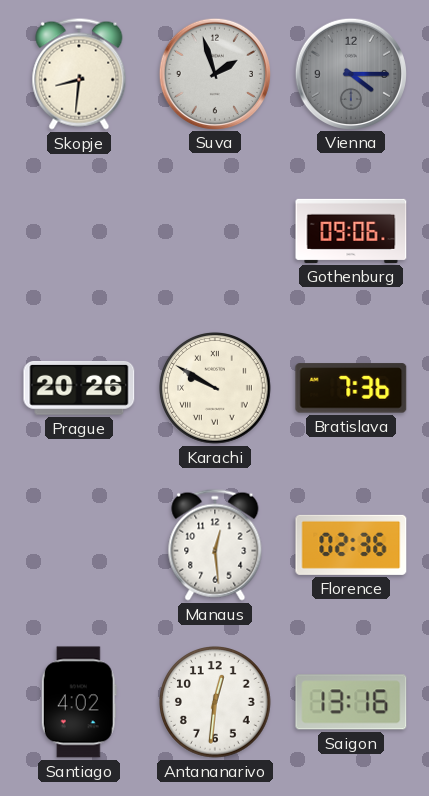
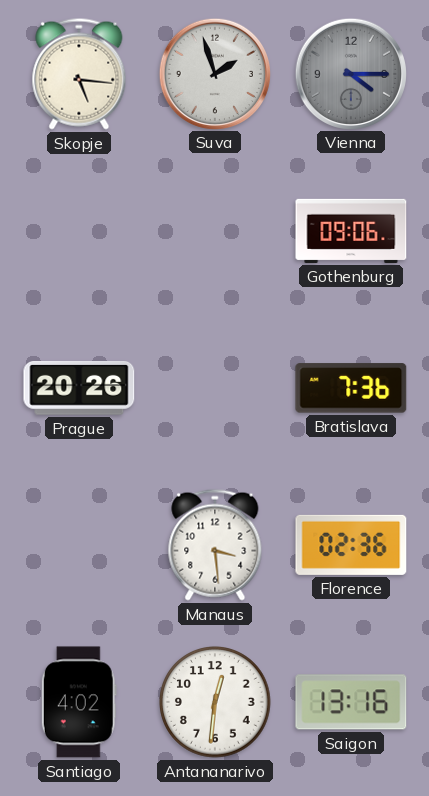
Skopje: 8:31 -> 5:16
Karachi: 9:50 -> none
Manaus: 12:29 -> 3:29
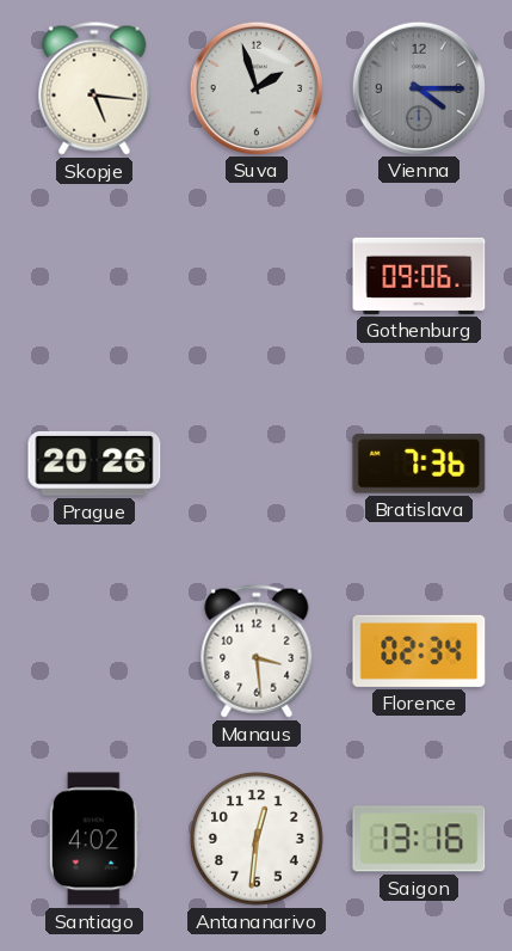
Florence: 02:36 -> 02:34
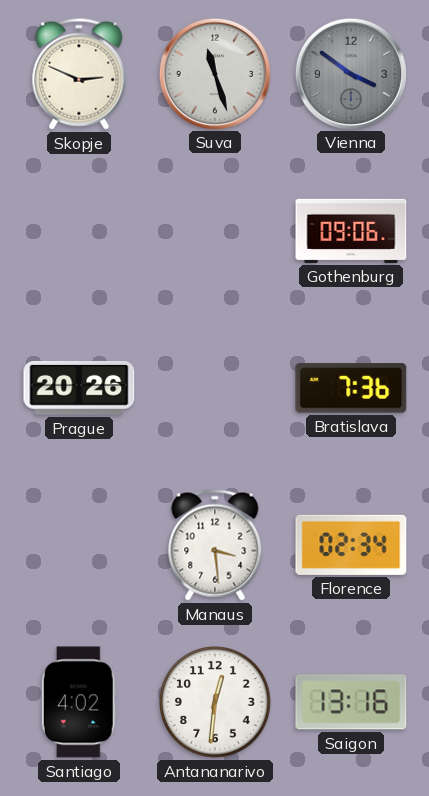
Skopje: 5:16 -> 2:49
Suva: 1:57 -> 11:27
Vienna: 4:15 -> 3:51
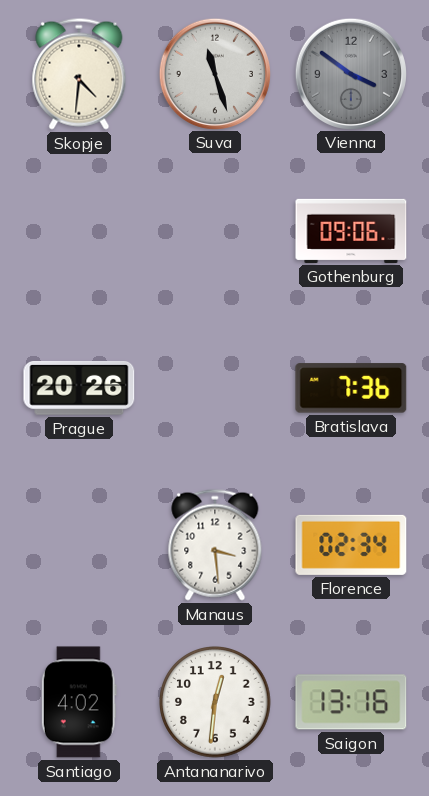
Skopje: 2:49 -> 4:31
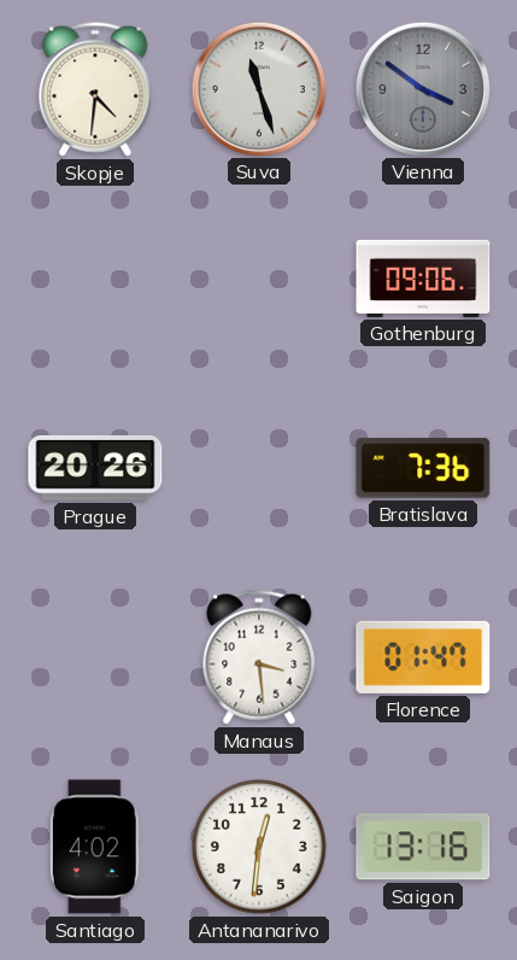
Florence: 02:34 -> 01:47
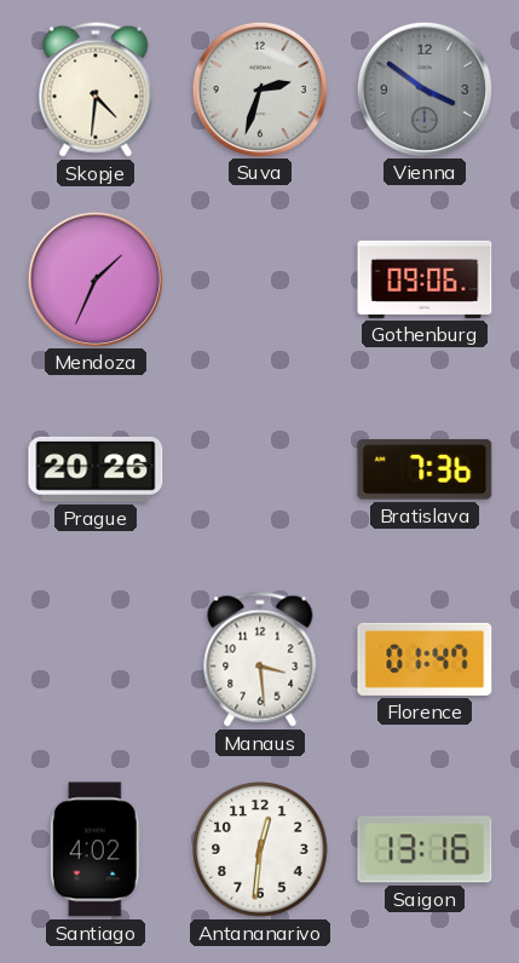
Suva: 11:27 -> 2:33
Mendoza: none -> 1:34
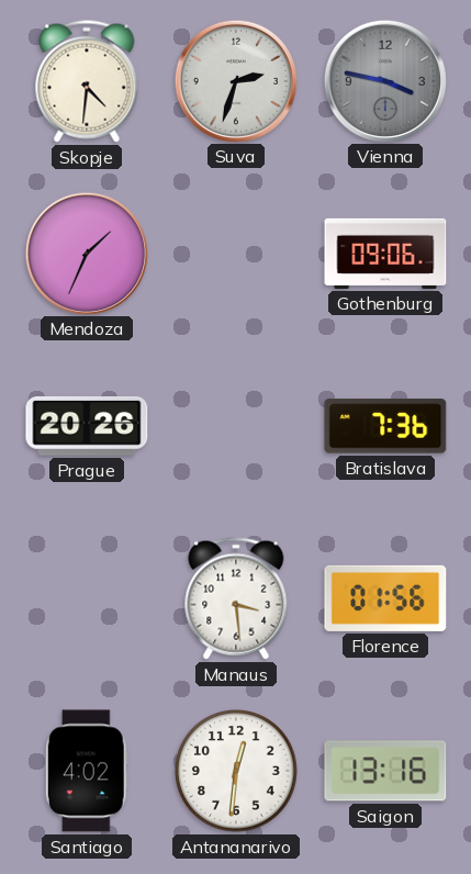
Vienna: 3:51 -> 3:47
Florence: 01:47 -> 01:56
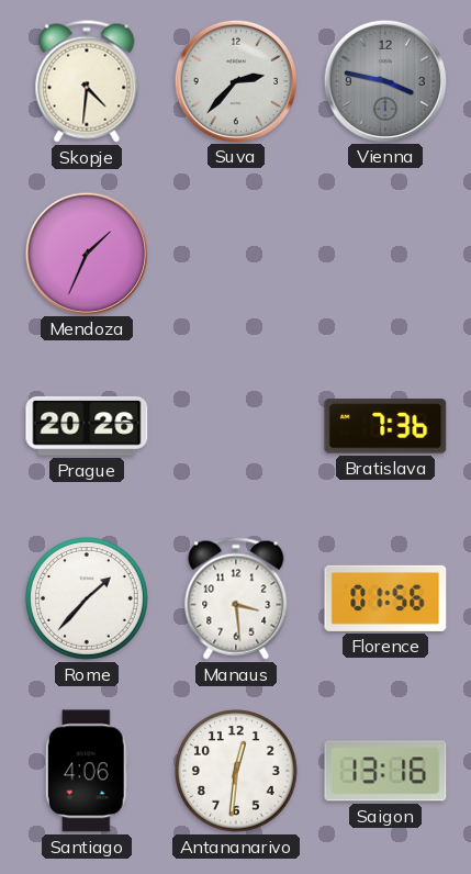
Suva: 2:33 -> 2:37
Gothenburg: 09:06 -> none
Rome: none -> 1:37
Santiago: 4:02 -> 4:06
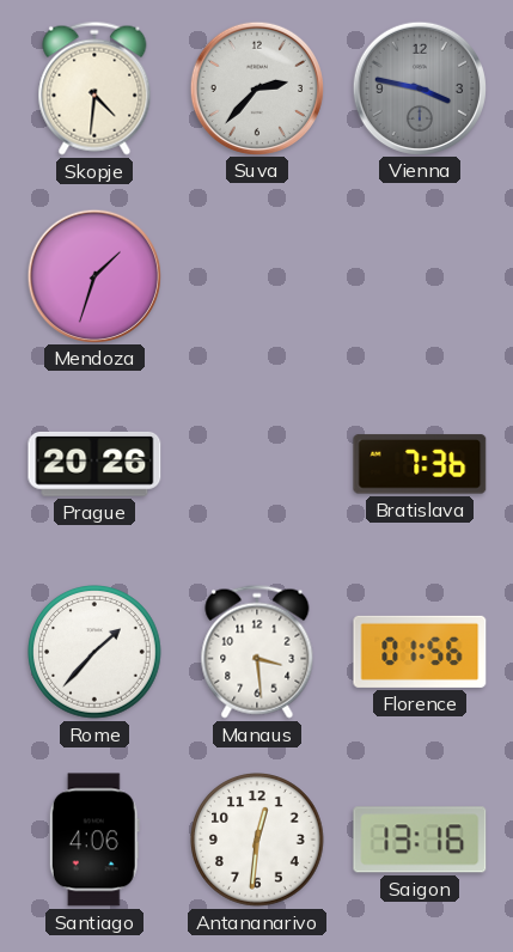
Mendoza: 1:34 -> 1:33
